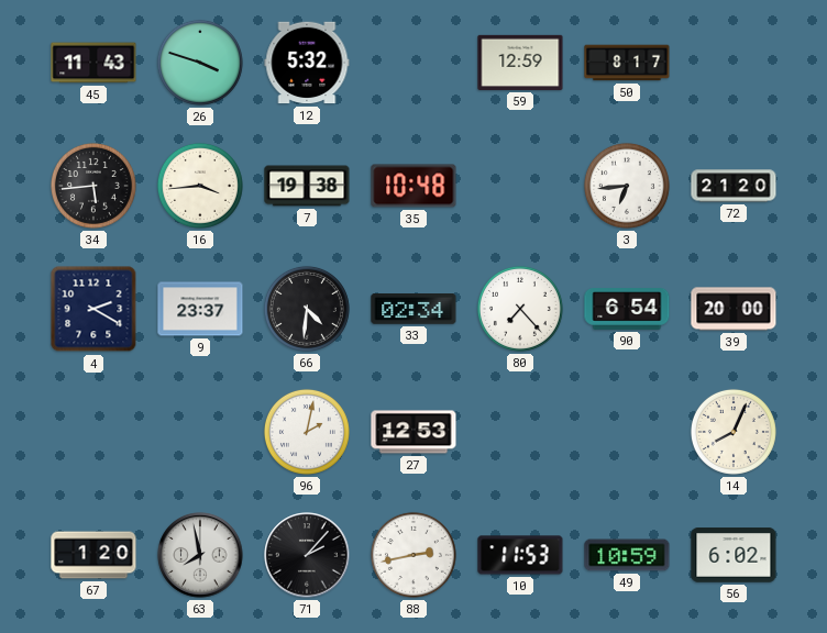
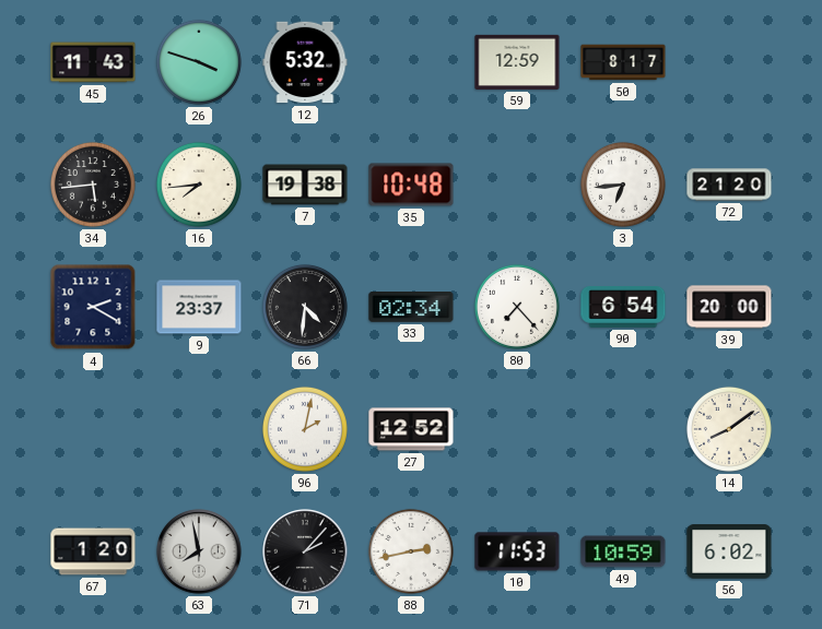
16: 3:44 -> 7:44
27: 12:53 -> 12:52
14: 8:04 -> 8:09
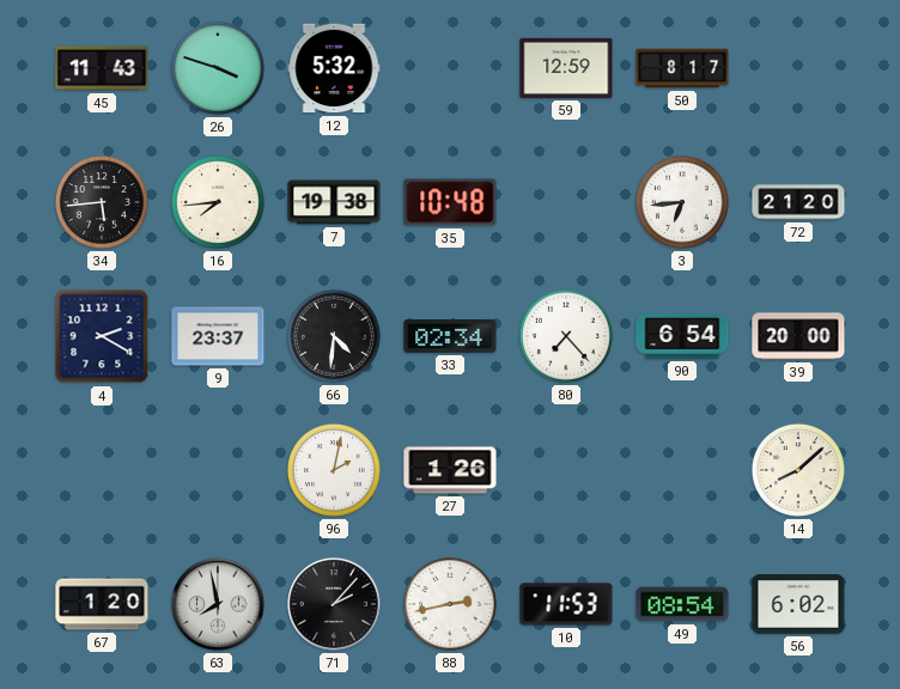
27: 12:52 -> 1:26
14: 8:09 -> 8:08
49: 10:59 -> 08:54
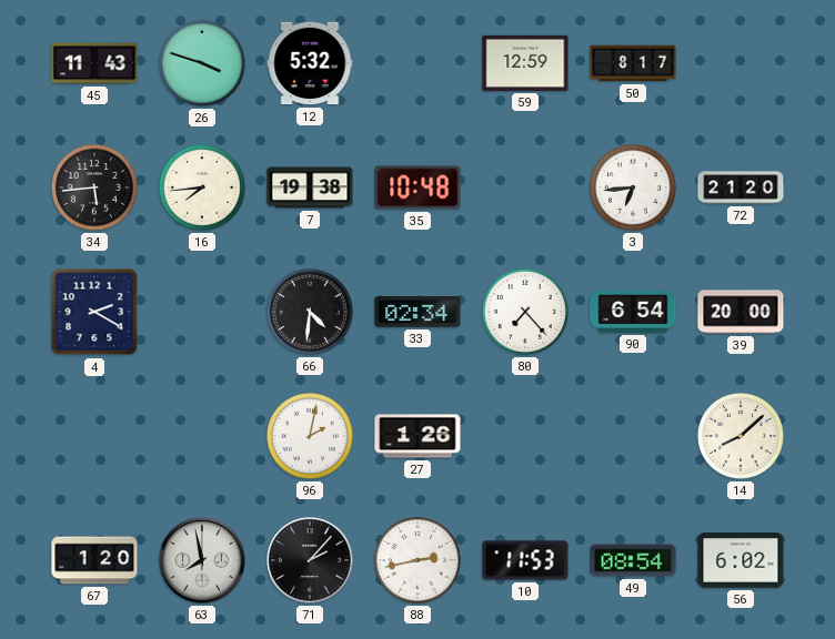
9: 23:37 -> none
